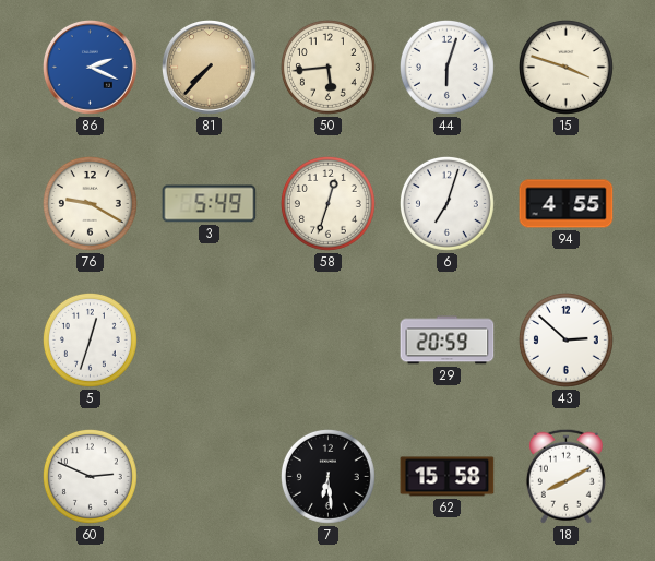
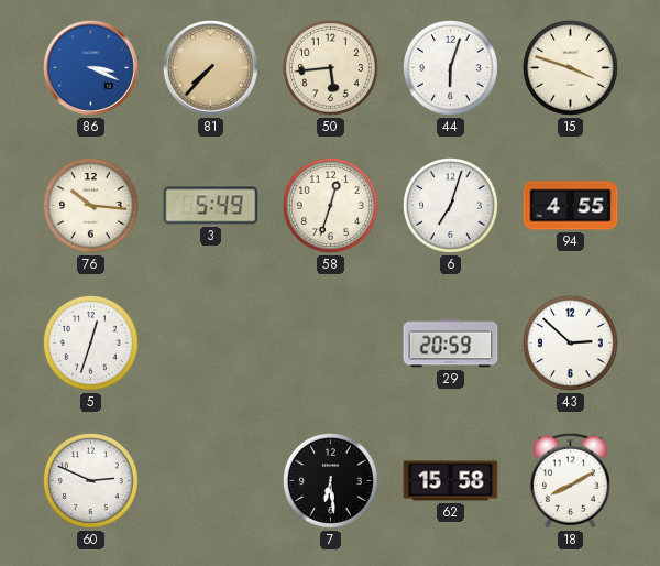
86: 2:19 -> 3:19
76: 9:20 -> 10:16
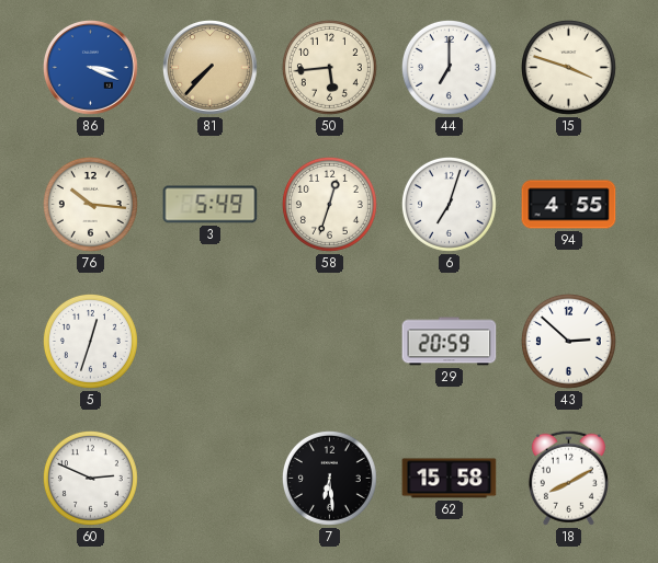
44: 6:03 -> 7:00
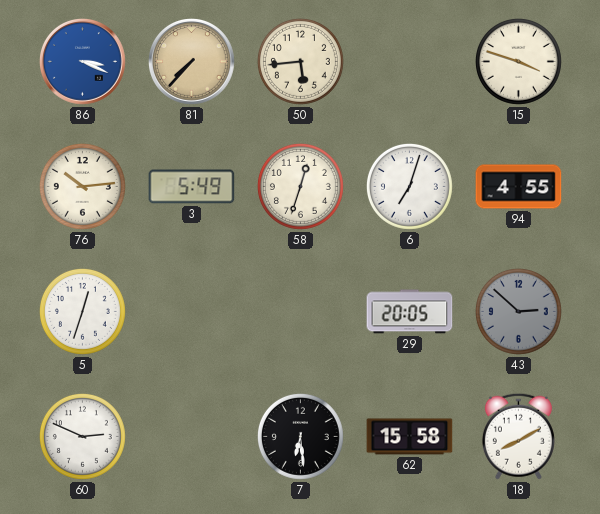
44: 7:00 -> none
76: 10:16 -> 10:14
29: 20:59 -> 20:05
43 dial: white -> grey
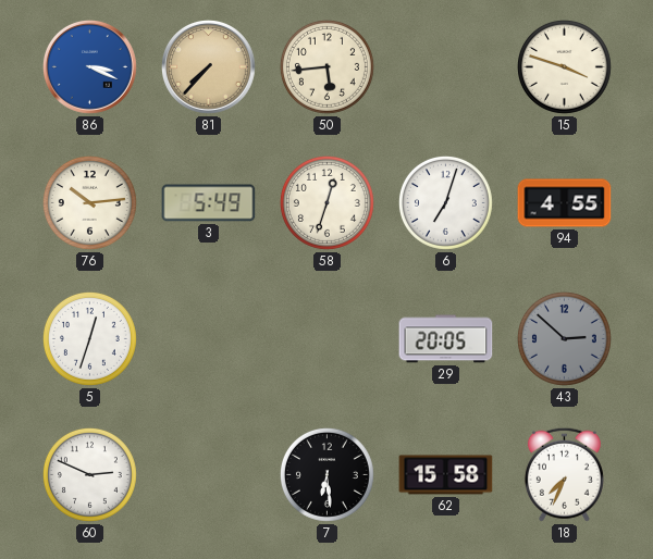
18: 8:10 -> 7:34
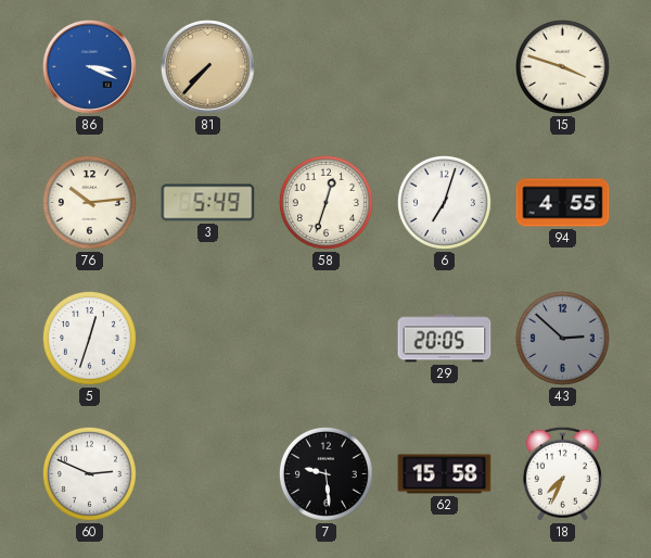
50: 5:44 -> none
7: 6:29 -> 9:29
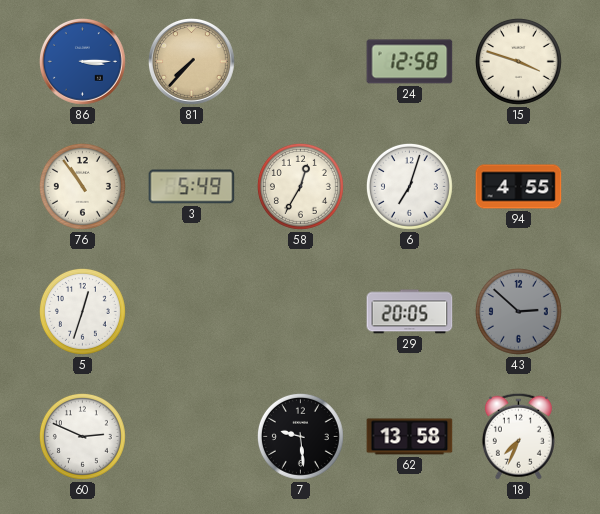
86: 3:19 -> 3:15
24: none -> 12:58
76: 10:14 -> 10:54
58: 12:33 -> 12:35
62: 15:58 -> 13:58
